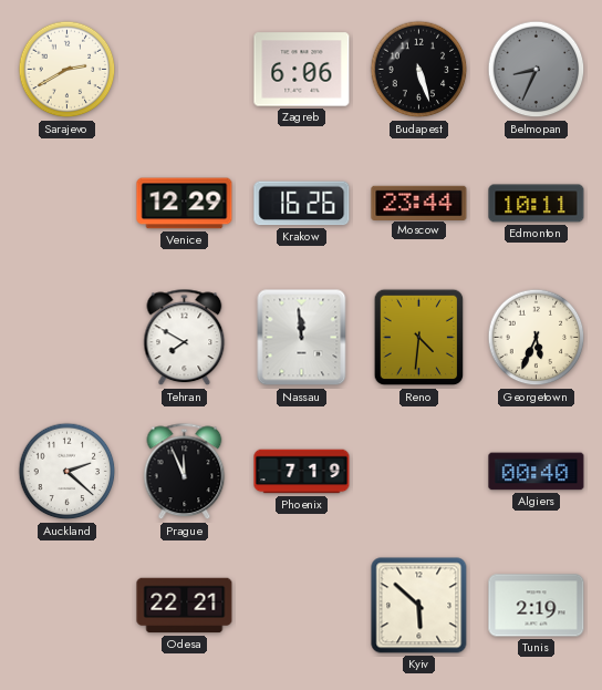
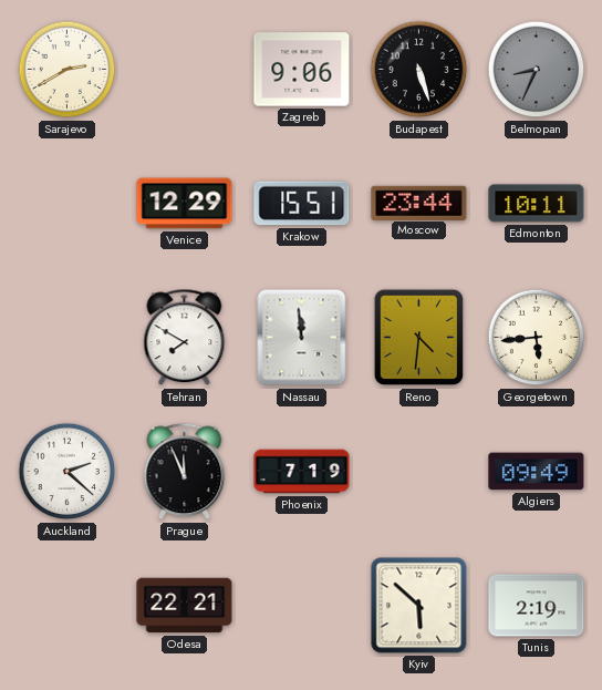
Zagreb: 6:06 -> 9:06
Krakow: 16:26 -> 15:51
Georgetown: 5:34 -> 5:44
Algiers: 00:40 -> 09:49
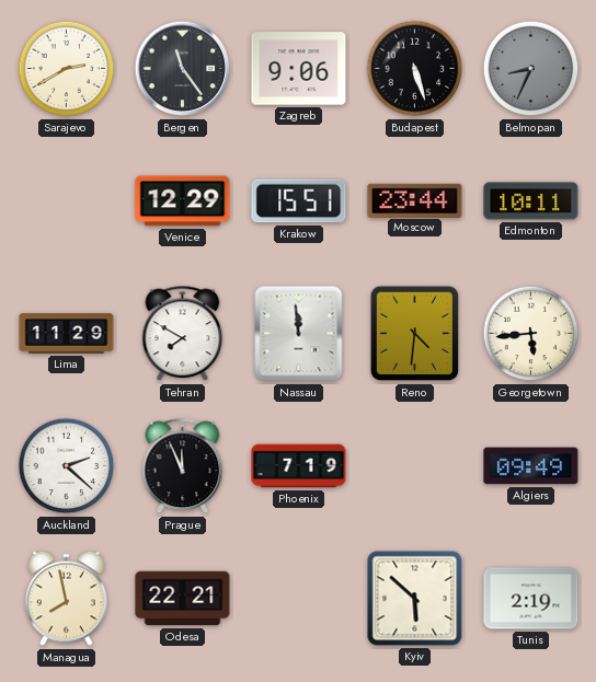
Bergen: none -> 11:24
Lima: none -> 11:29
Managua: none -> 7:58
